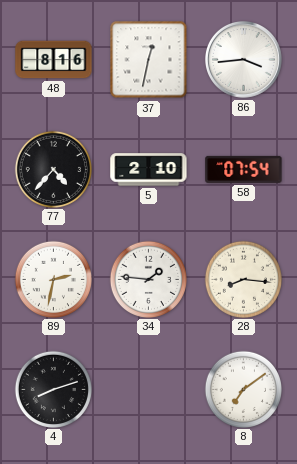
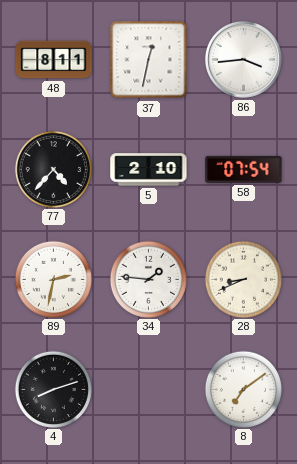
48: 8:16 -> 8:11
28: 8:16 -> 8:41
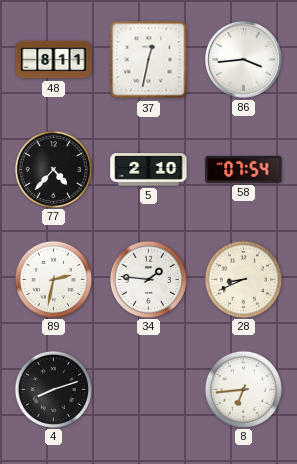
8: 7:09 -> 6:44
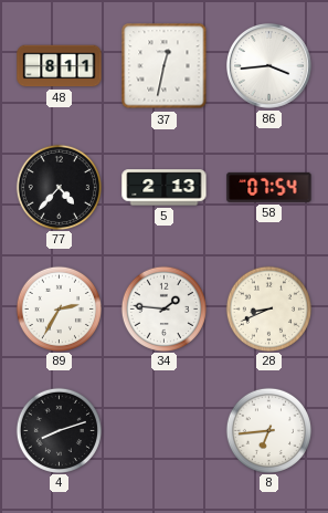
5: 2:10 -> 2:13
89: 2:32 -> 2:35
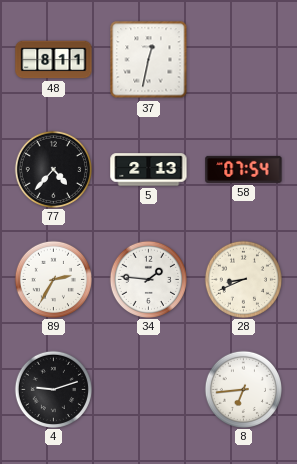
86: 3:44 -> none
4: 8:12 -> 9:12
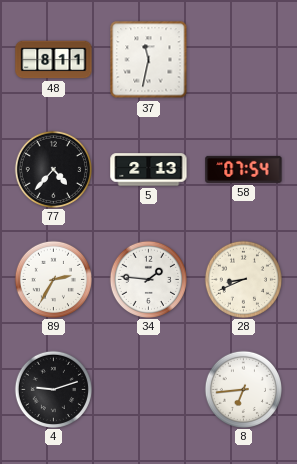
37: 12:32 -> 11:32
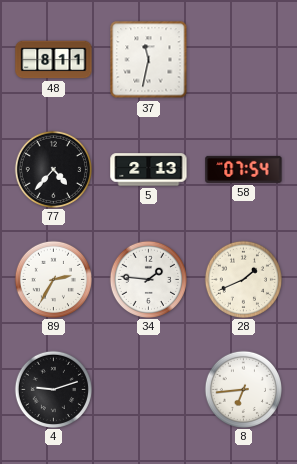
28: 8:41 -> 1:41
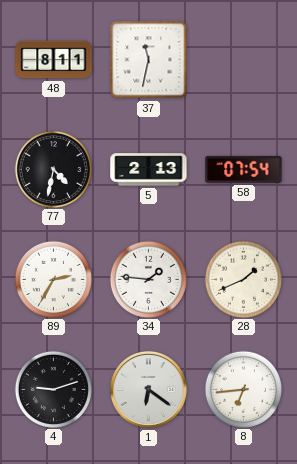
77: 4:37 -> 4:32
1: none -> 6:21
